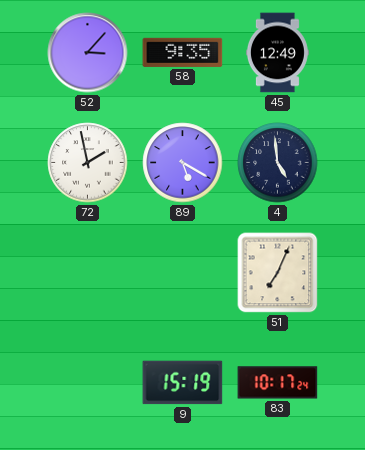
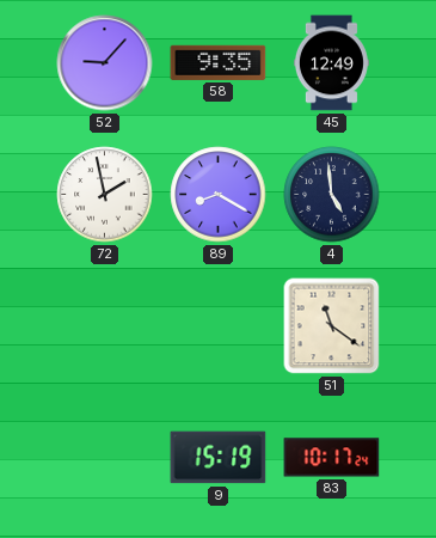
52: 3:07 -> 9:07
89: 5:20 -> 8:20
51: 7:04 -> 11:21
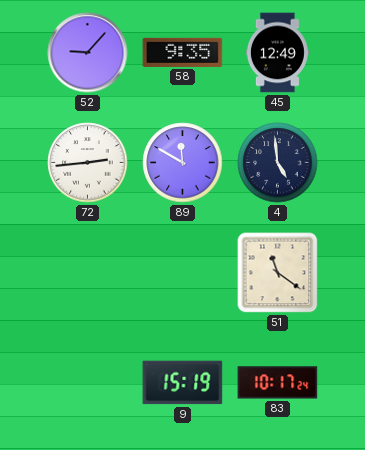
72: 1:58 -> 2:44
89: 8:20 -> 11:50
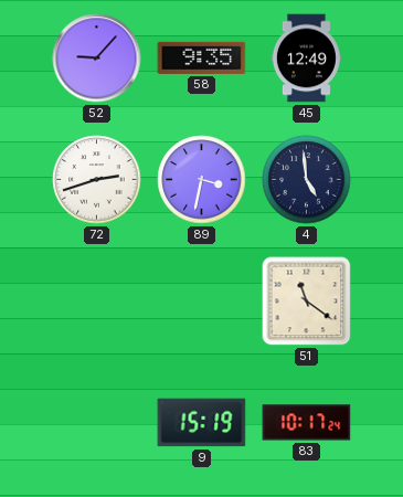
72: 2:44 -> 2:42
89: 11:50 -> 3:32
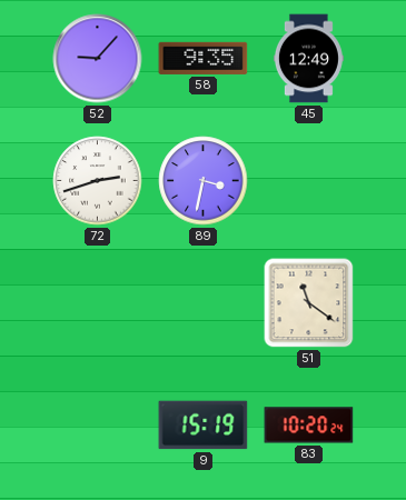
4: 4:59 -> none
83: 10:17 -> 10:20
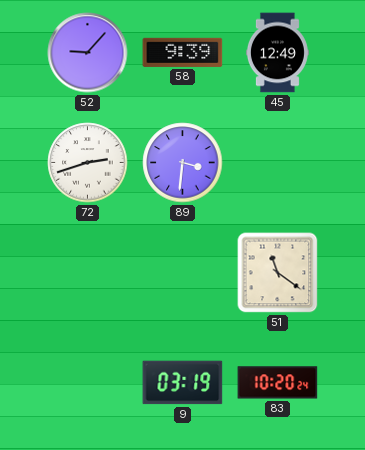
58: 9:35 -> 9:39
89: 3:32 -> 3:31
9: 15:19 -> 03:19
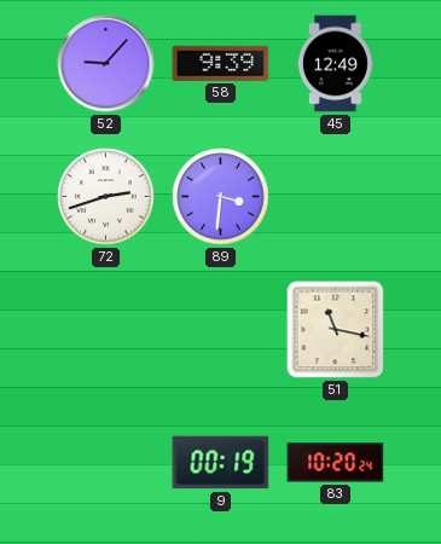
51: 11:21 -> 11:17
9: 03:19 -> 00:19
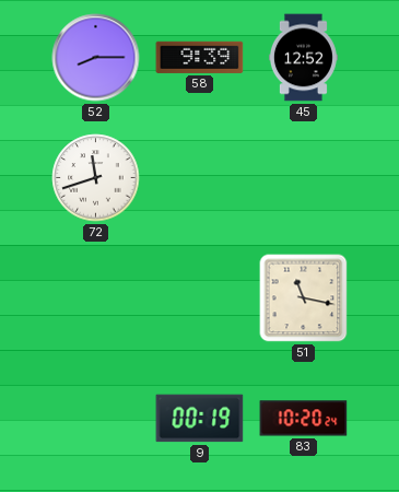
52: 9:07 -> 8:15
45: 12:49 -> 12:52
72: 2:42 -> 11:42
89: 3:31 -> none
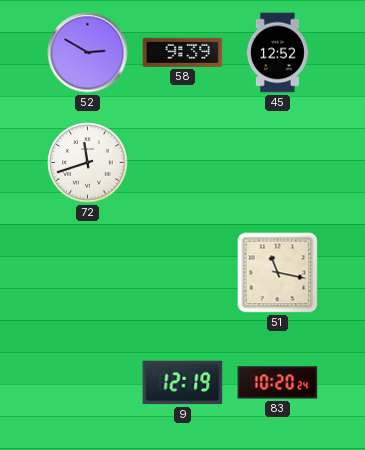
52: 8:15 -> 2:50
9: 00:19 -> 12:19
